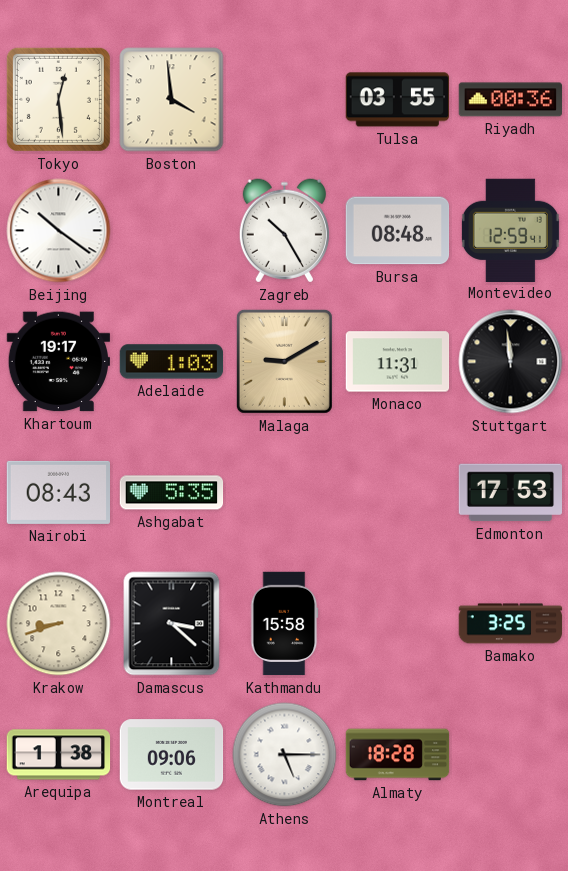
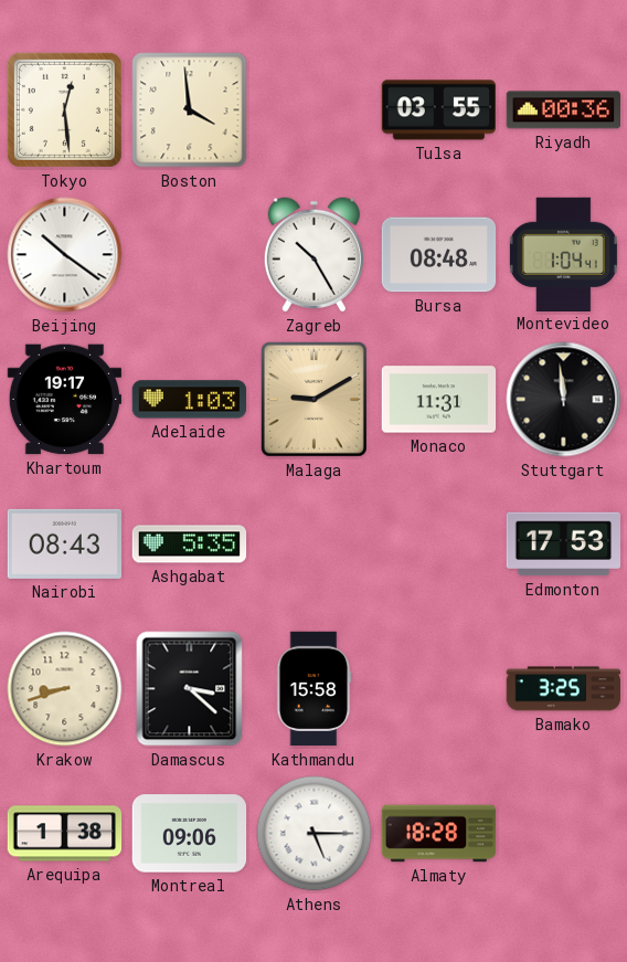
Montevideo: 12:59 -> 1:04
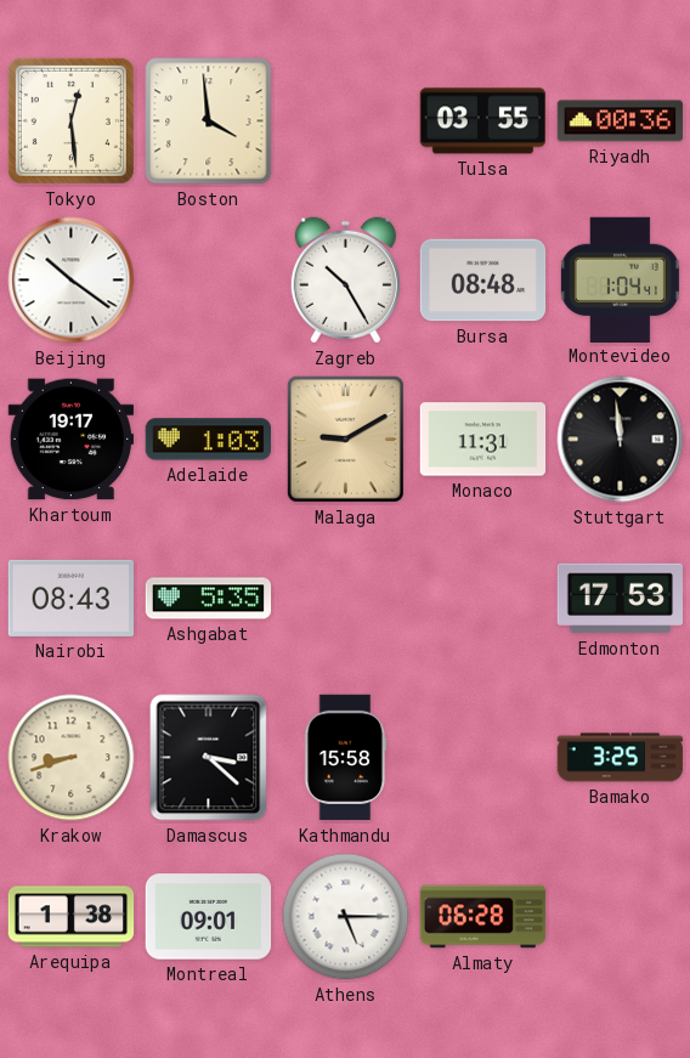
Montreal: 09:06 -> 09:01
Almaty: 18:28 -> 06:28
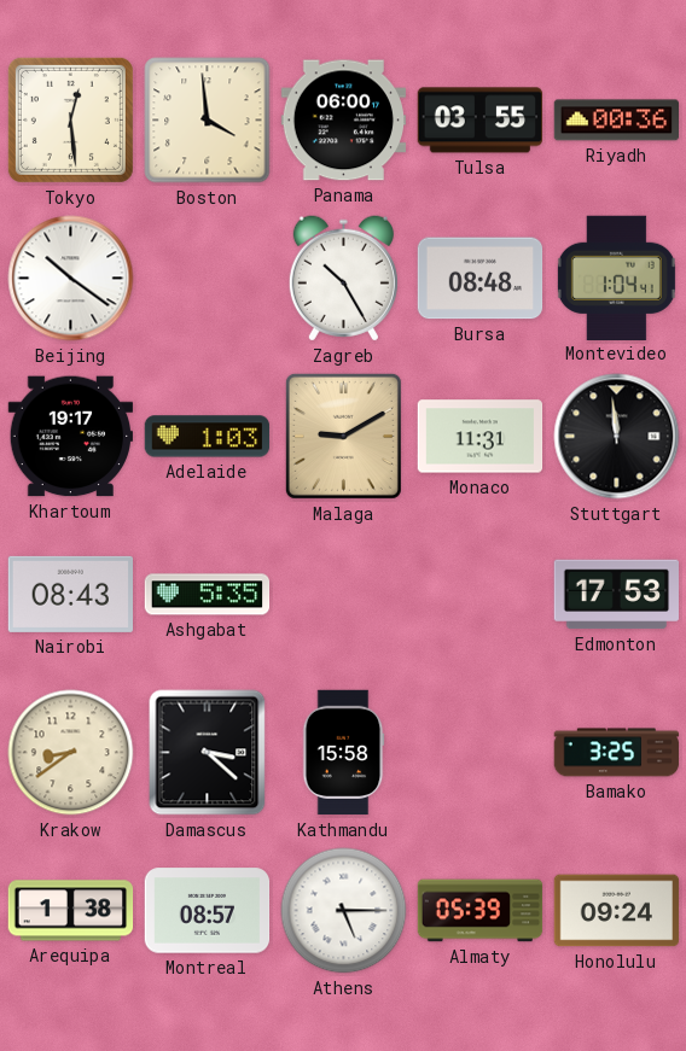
Panama: none -> 06:00
Krakow: 8:42 -> 8:39
Montreal: 09:01 -> 08:57
Almaty: 06:28 -> 05:39
Honolulu: none -> 09:24
